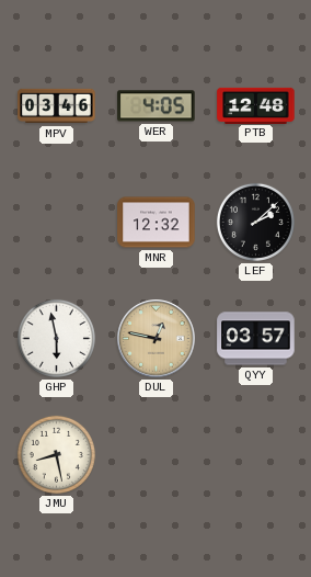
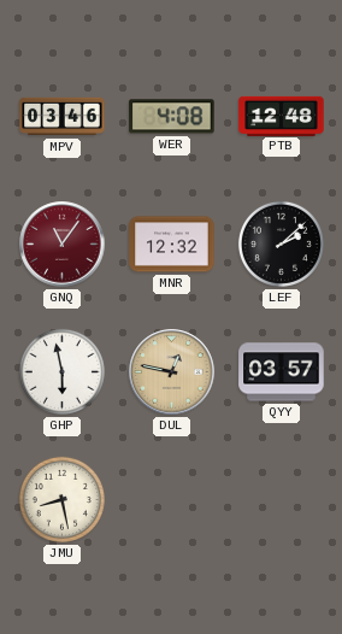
WER: 4:05 -> 4:08
GNQ: none -> 11:06
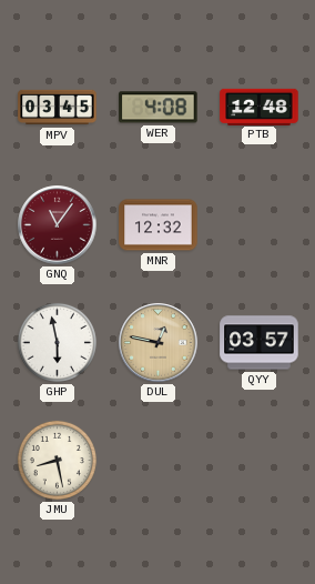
MPV: 03:46 -> 03:45
LEF: 2:08 -> none
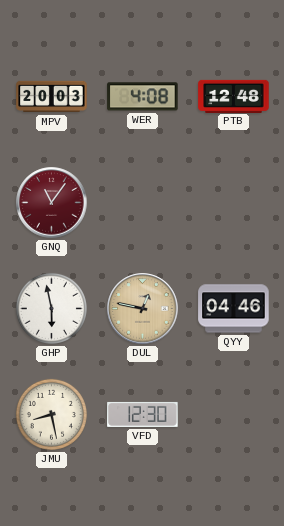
MPV: 03:45 -> 20:03
MNR: 12:32 -> none
QYY: 03:57 -> 04:46
VFD: none -> 12:30
